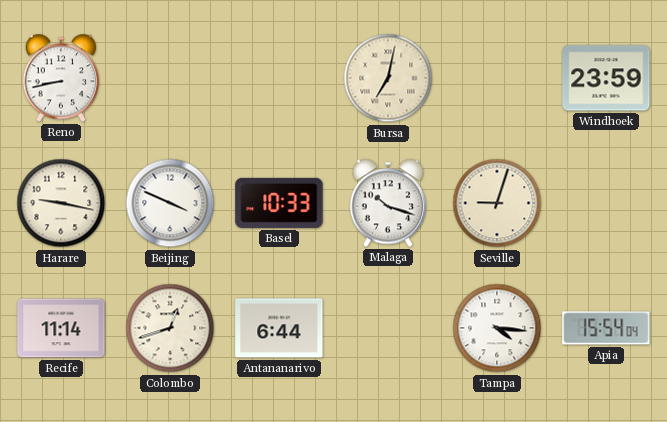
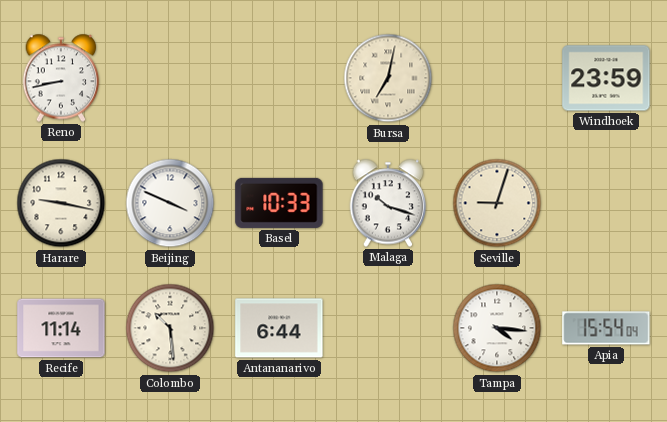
Colombo: 12:42 -> 10:29
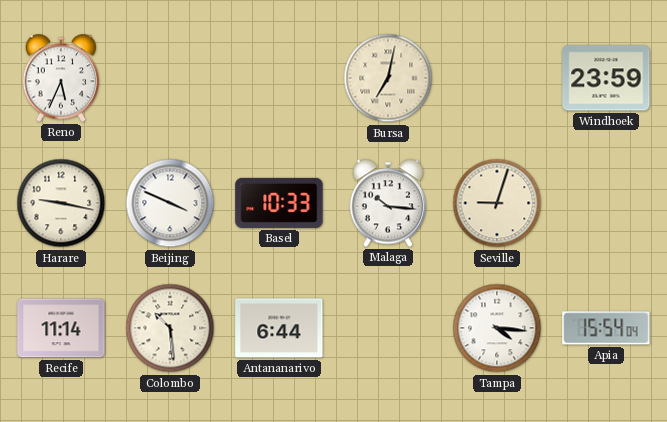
Reno: 8:43 -> 5:34
Malaga: 10:18 -> 10:16
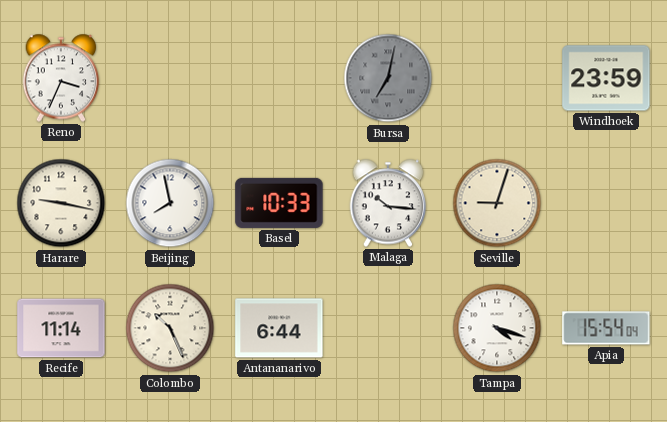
Reno: 5:34 -> 3:34
Bursa dial: cream -> grey
Beijing: 3:49 -> 7:58
Colombo: 10:29 -> 10:26
Tampa: 4:16 -> 4:18
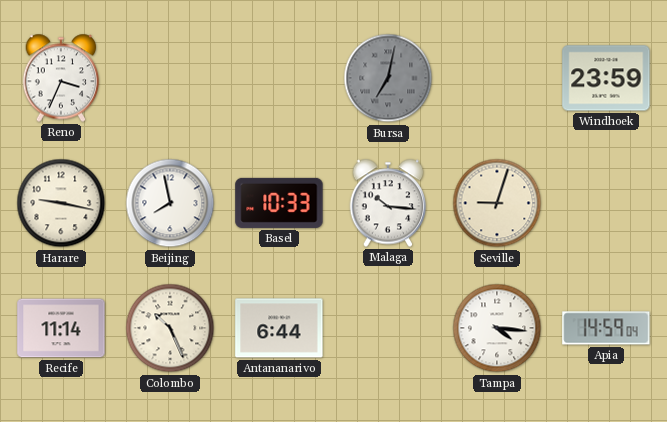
Tampa: 4:18 -> 4:16
Apia: 15:54 -> 14:59
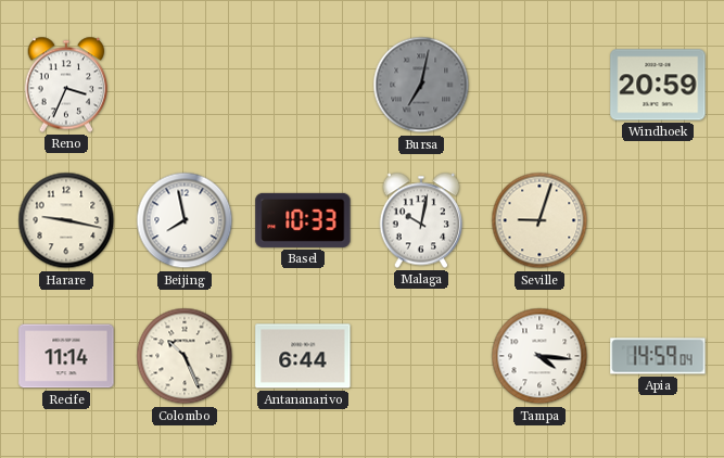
Windhoek: 23:59 -> 20:59
Malaga: 10:16 -> 10:02
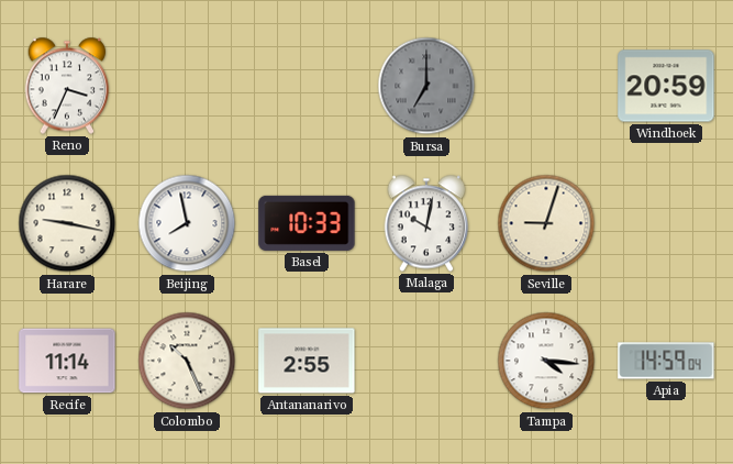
Bursa: 7:02 -> 7:00
Antananarivo: 6:44 -> 2:55
